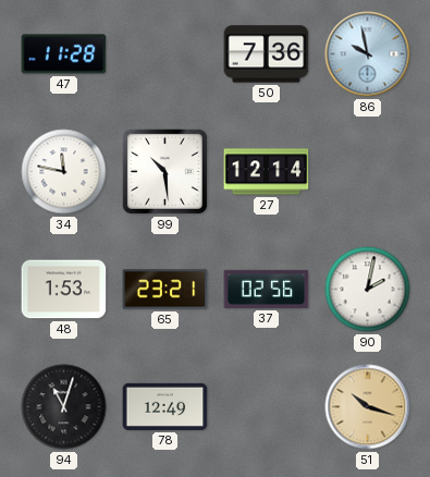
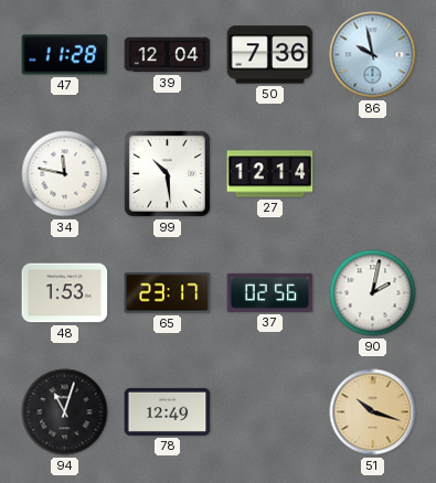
39: none -> 12:04
65: 23:21 -> 23:17
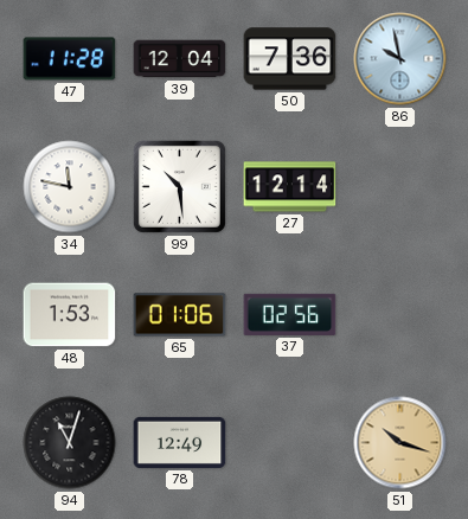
65: 23:17 -> 01:06
90: 2:02 -> none
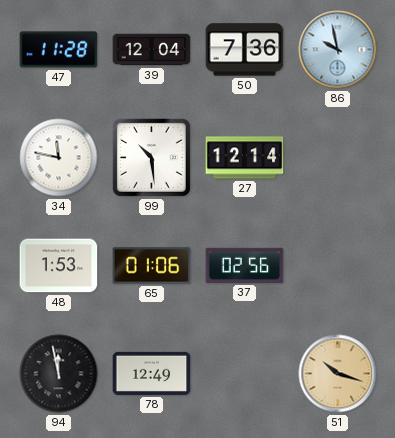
94: 11:03 -> 11:58
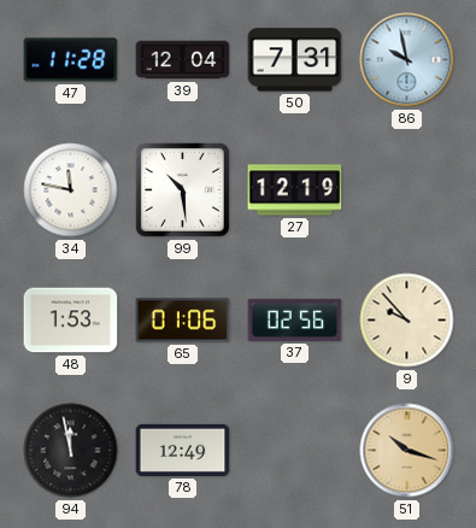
50: 7:36 -> 7:31
27: 12:14 -> 12:19
9: none -> 9:53
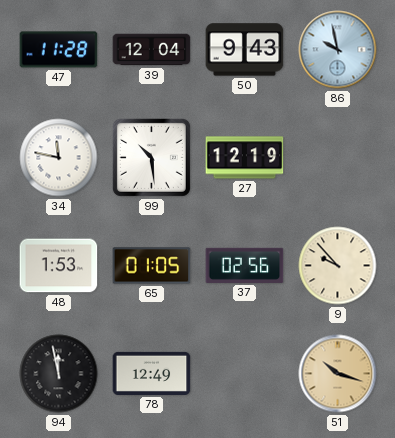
50: 7:31 -> 9:43
65: 01:06 -> 01:05
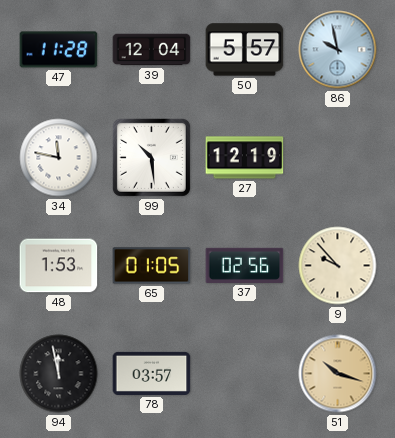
50: 9:43 -> 5:57
78: 12:49 -> 03:57
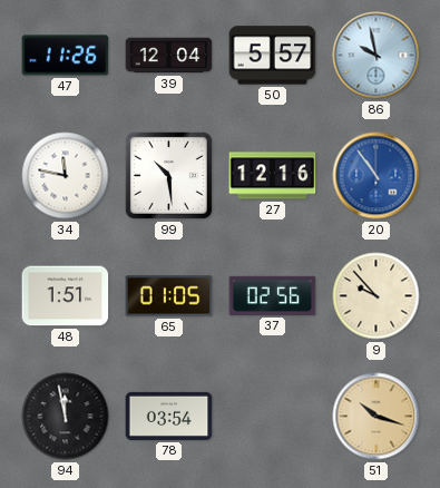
47: 11:28 -> 11:26
27: 12:19 -> 12:16
20: none -> 10:54
48: 1:53 -> 1:51
78: 03:57 -> 03:54
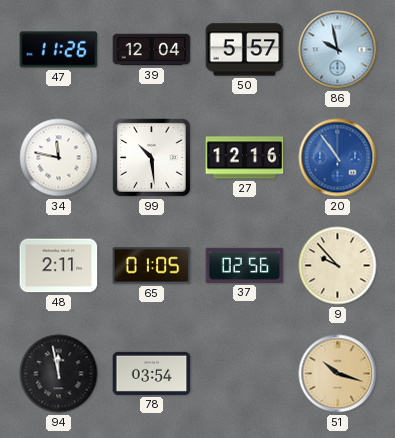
48: 1:51 -> 2:11
